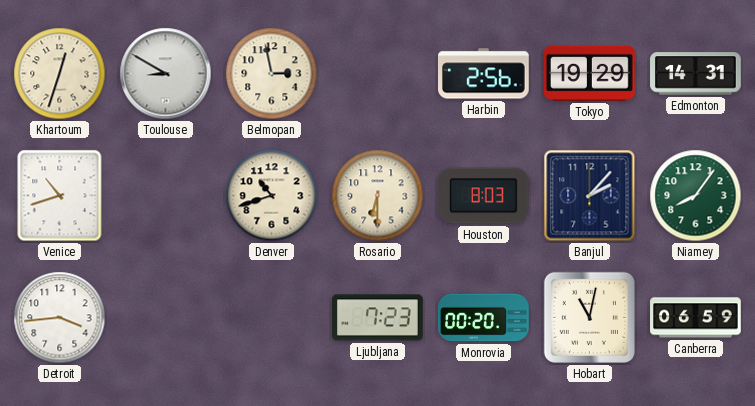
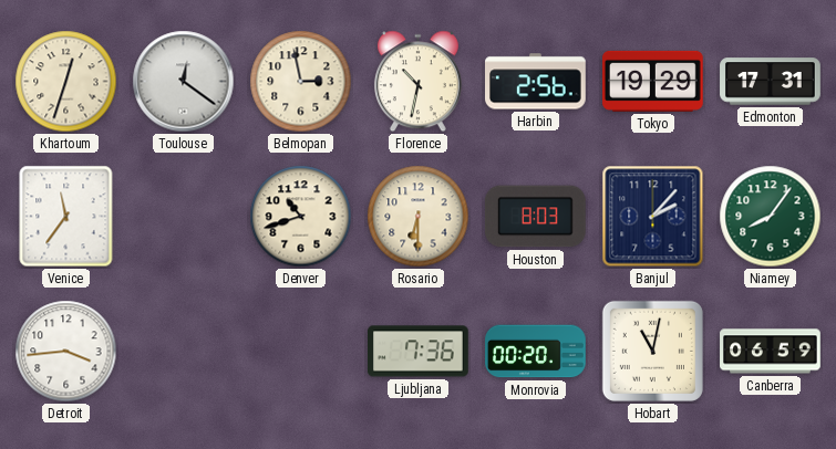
Toulouse: 8:50 -> 12:21
Florence: none -> 10:32
Edmonton: 14:31 -> 17:31
Venice: 10:42 -> 11:36
Ljubljana: 7:23 -> 7:36
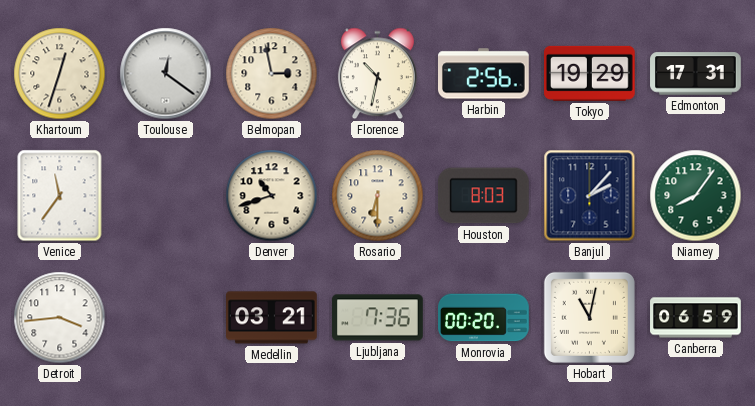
Medellin: none -> 03:21
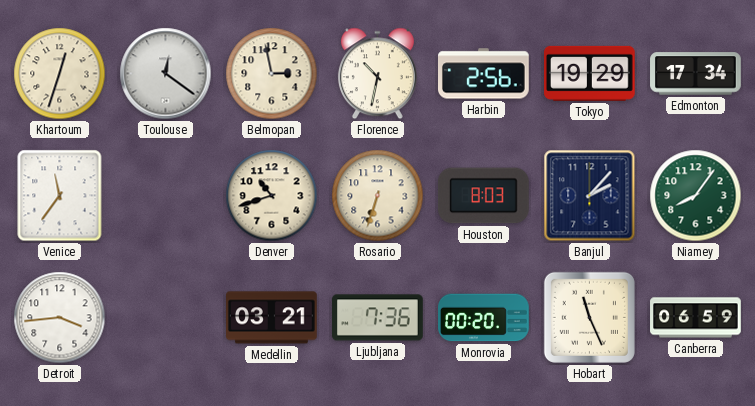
Edmonton: 17:31 -> 17:34
Rosario: 6:30 -> 6:33
Hobart: 11:02 -> 11:26
